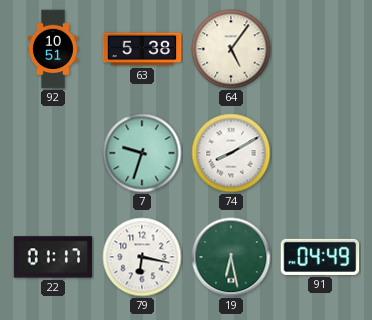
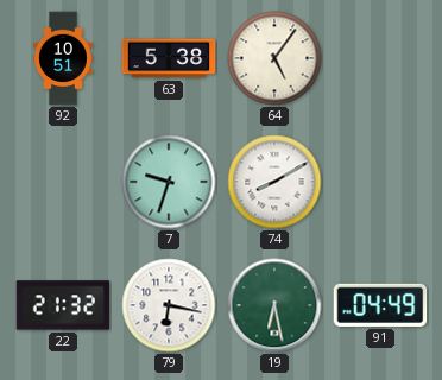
22: 01:17 -> 21:32
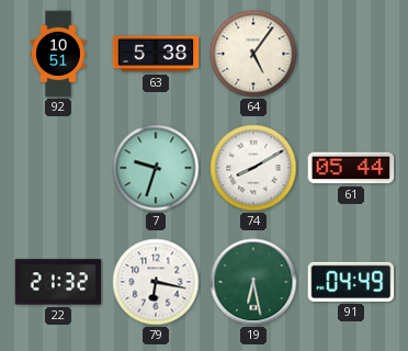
61: none -> 05:44
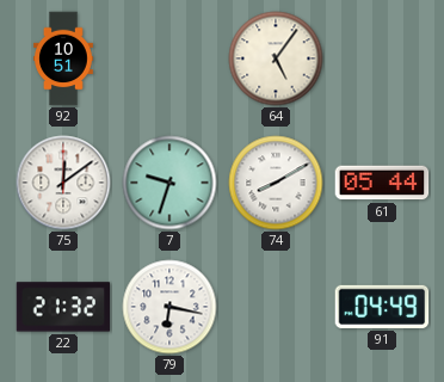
63: 5:38 -> none
75: none -> 12:09
19: 6:28 -> none
